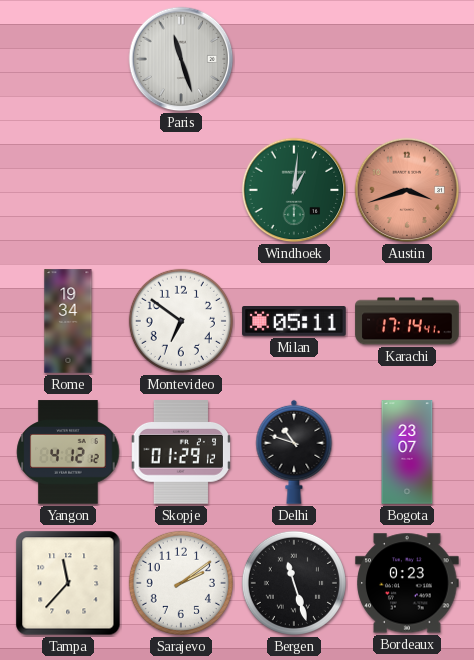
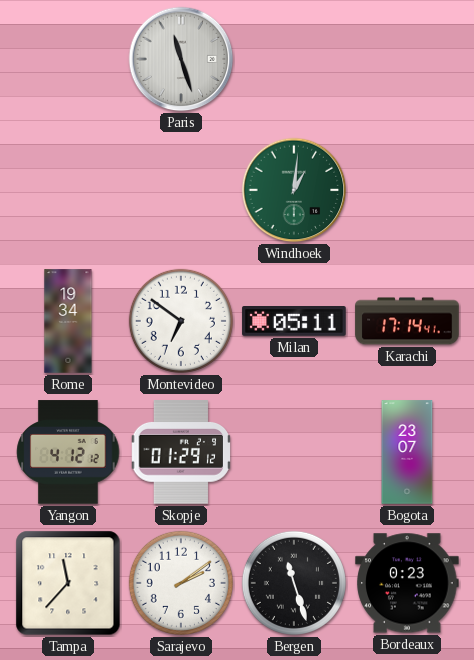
Austin: 3:42 -> none
Delhi: 10:48 -> none
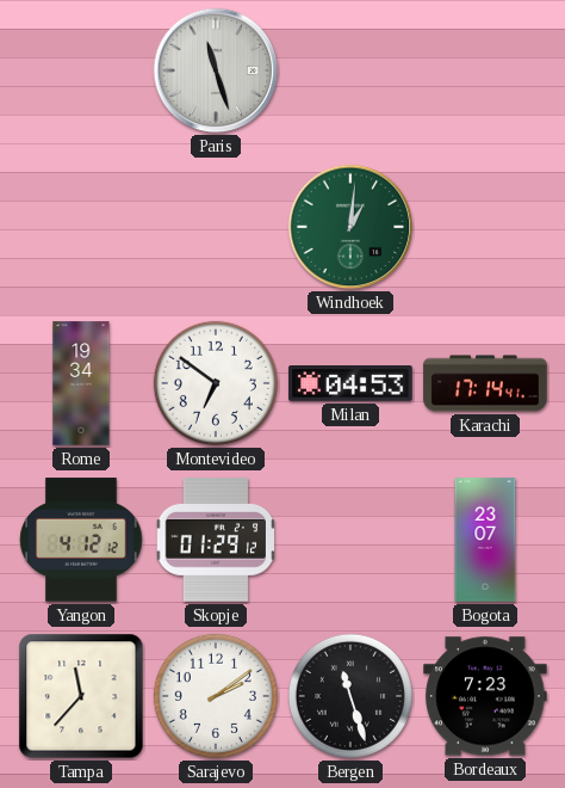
Milan: 05:11 -> 04:53
Bordeaux: 0:23 -> 7:23
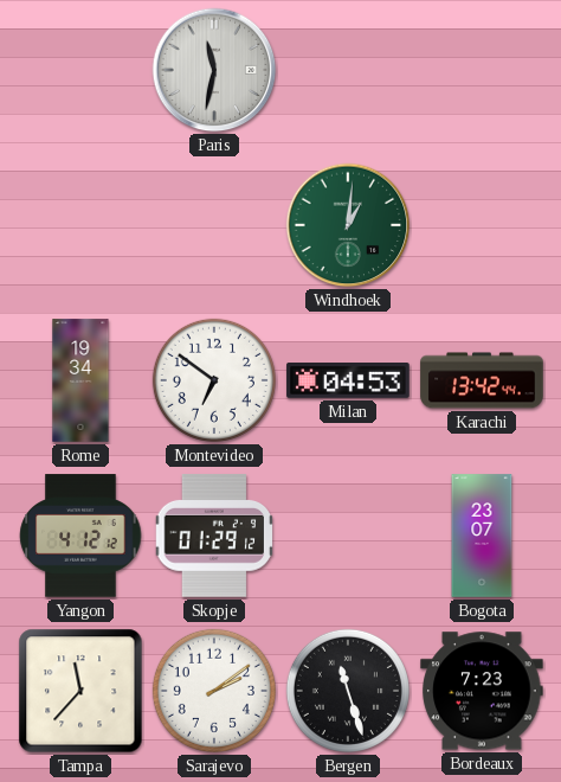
Paris: 11:27 -> 11:32
Karachi: 17:14 -> 13:42
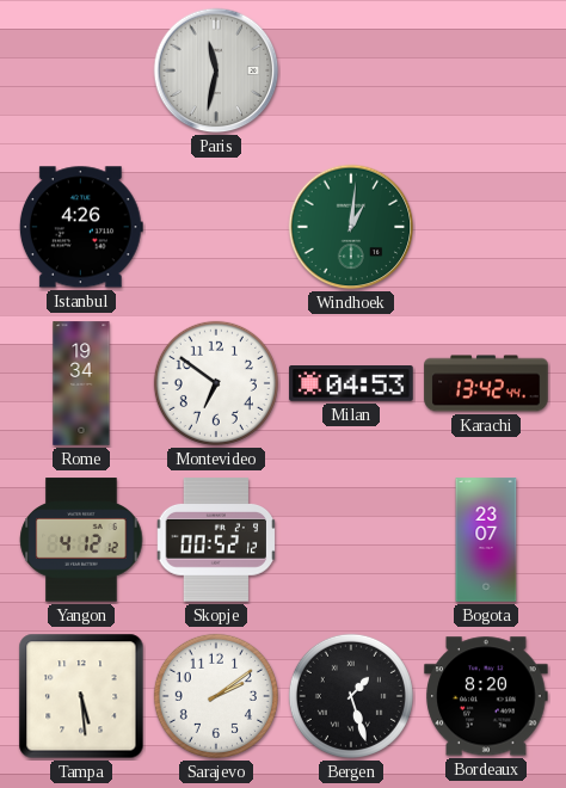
Istanbul: none -> 4:26
Skopje: 01:29 -> 00:52
Tampa: 11:37 -> 5:29
Bergen: 11:27 -> 1:27
Bordeaux: 7:23 -> 8:20
